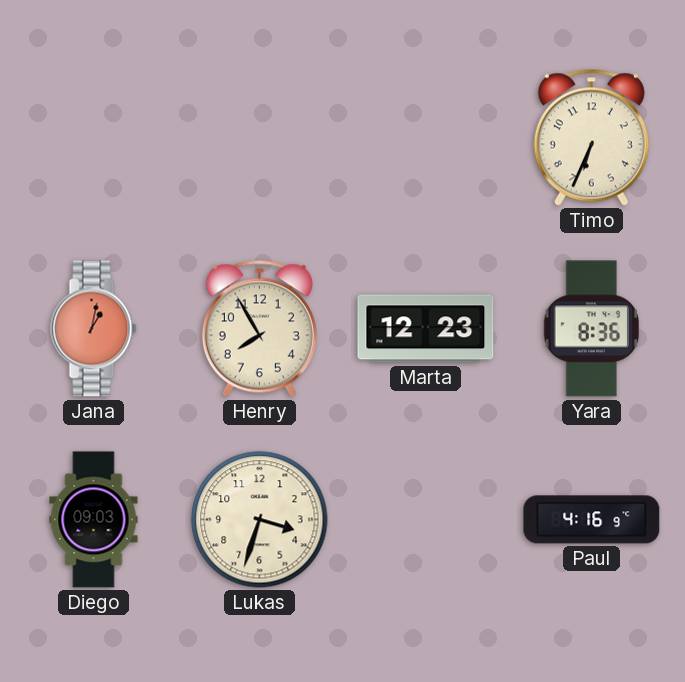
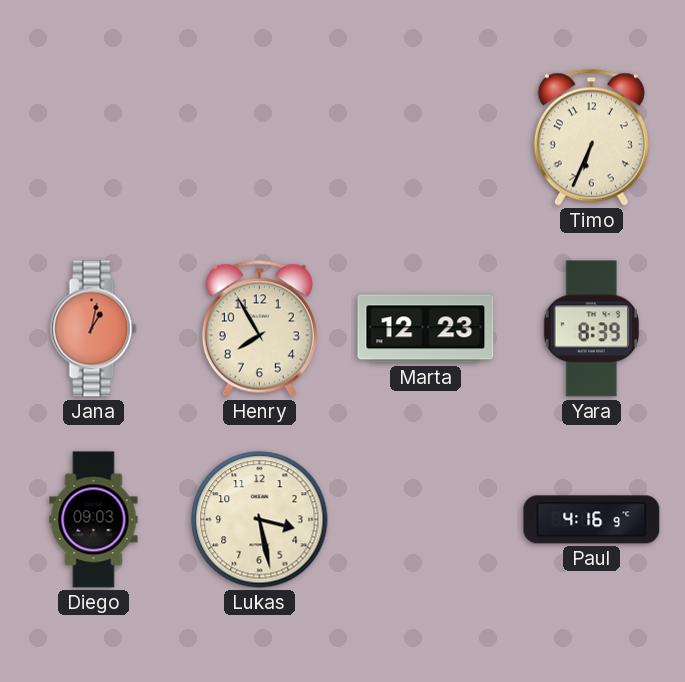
Yara: 8:36 -> 8:39
Lukas: 3:33 -> 3:28
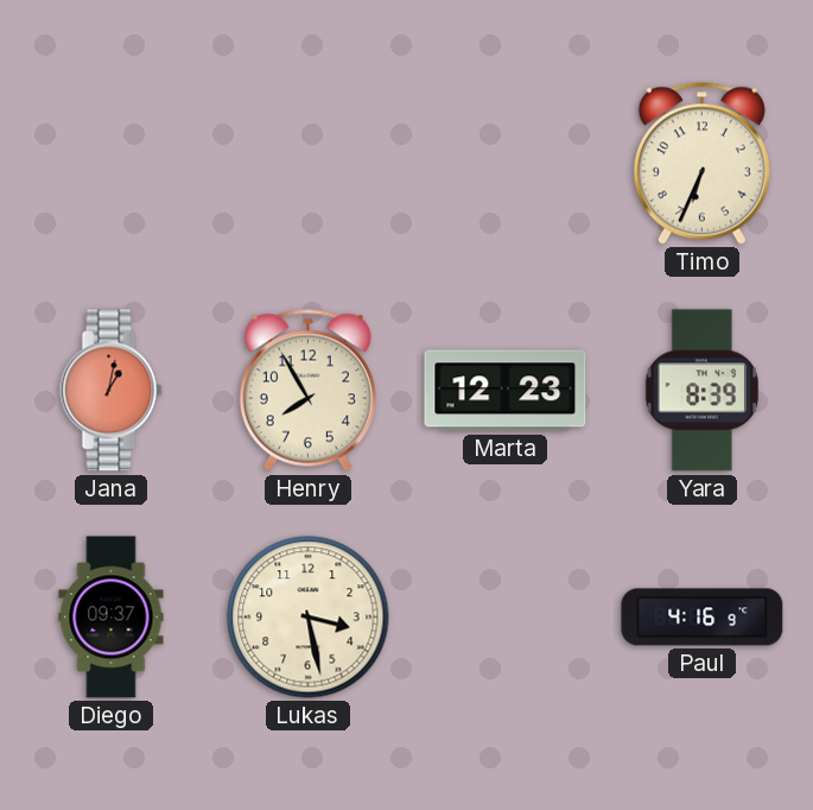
Diego: 09:03 -> 09:37
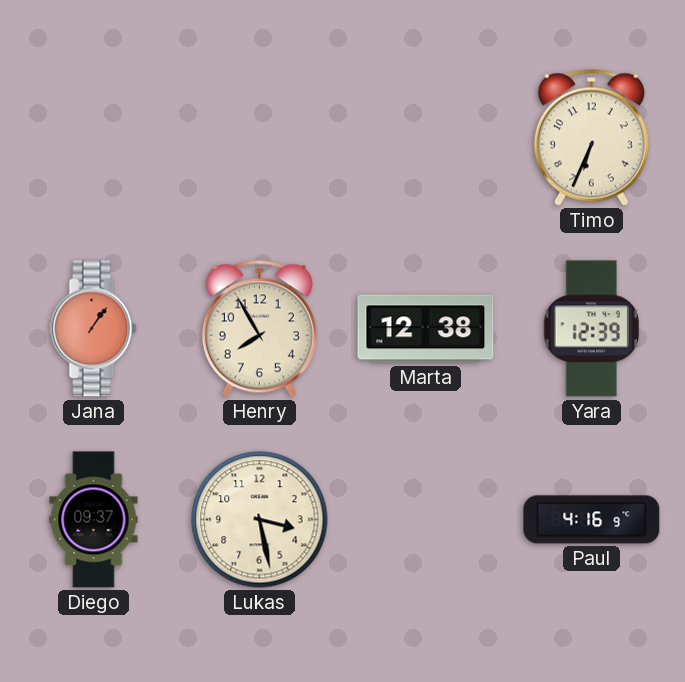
Jana: 1:02 -> 1:06
Marta: 12:23 -> 12:38
Yara: 8:39 -> 12:39
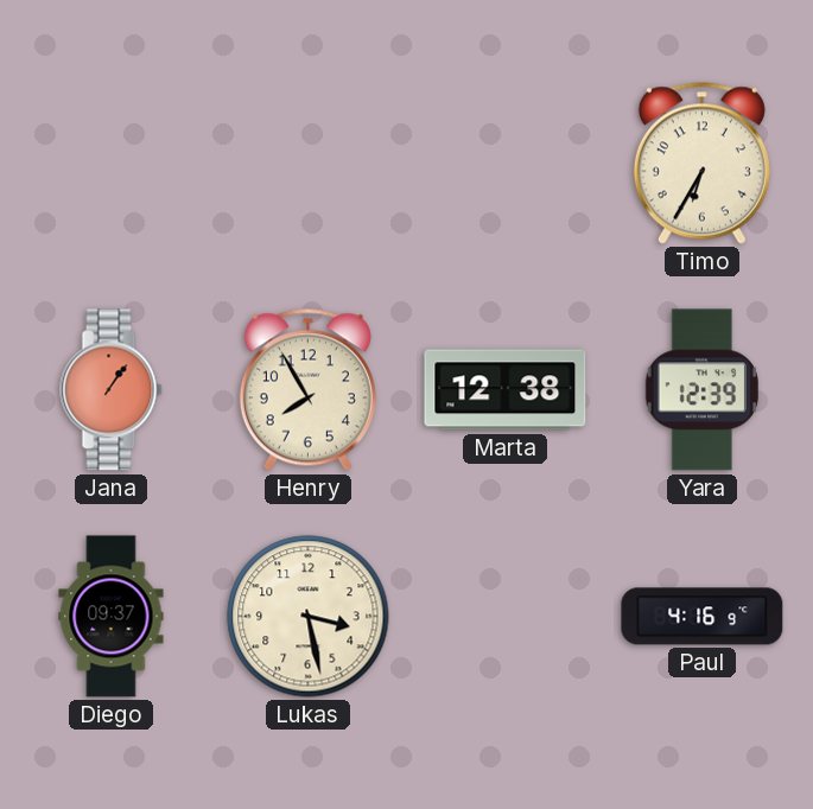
Timo: 6:34 -> 6:35
